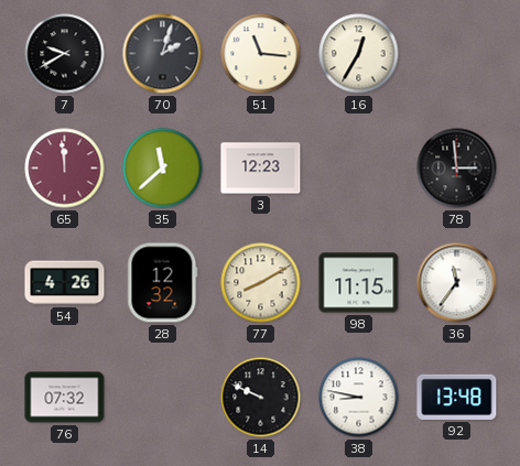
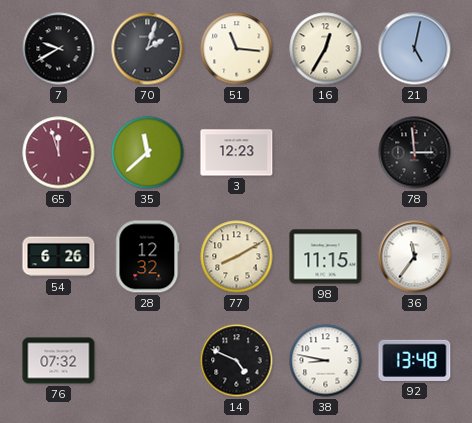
21: none -> 5:02
65: 11:59 -> 11:57
54: 4:26 -> 6:26
14: 9:49 -> 4:49
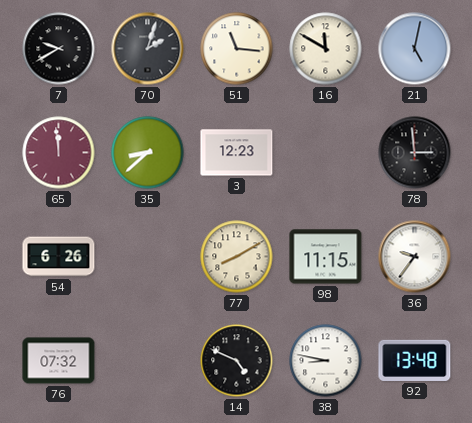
16: 12:35 -> 11:50
65: 11:57 -> 11:59
35: 11:38 -> 8:38
28: 12:32 -> none
36: 11:36 -> 9:36
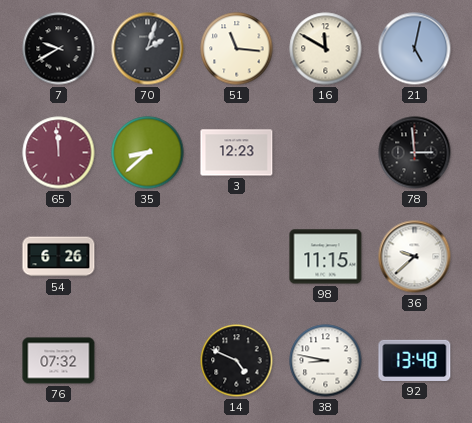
77: 8:10 -> none
36: 9:36 -> 9:38
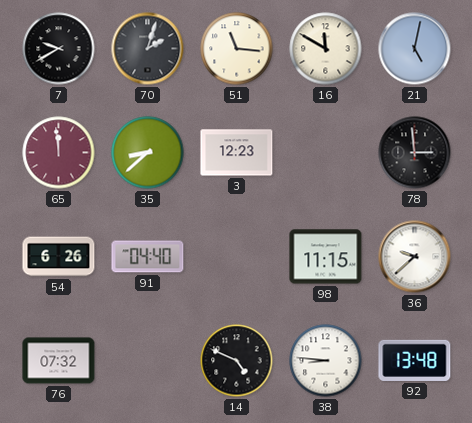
91: none -> 04:40
38: 8:47 -> 8:46
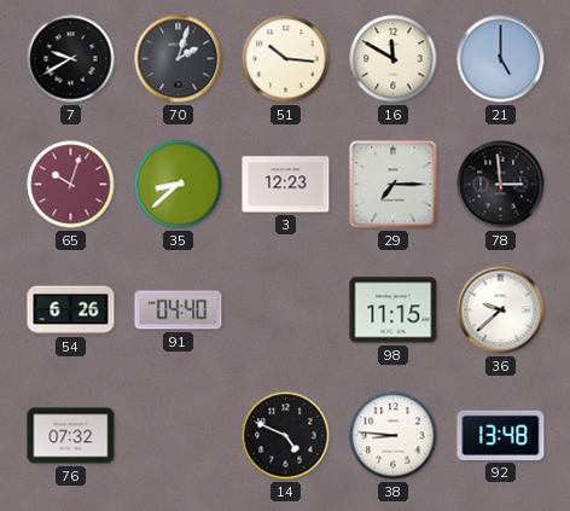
51: 11:16 -> 10:16
21: 5:02 -> 5:00
65: 11:59 -> 10:03
29: none -> 7:15
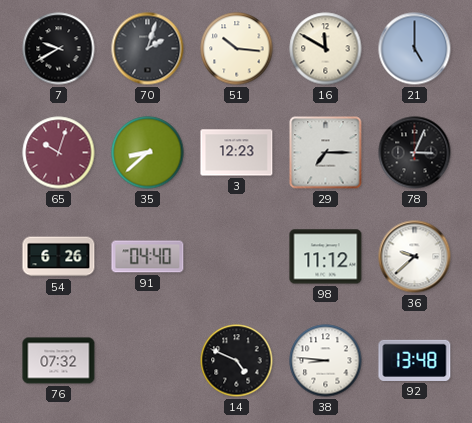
78: 2:59 -> 3:04
98: 11:15 -> 11:12
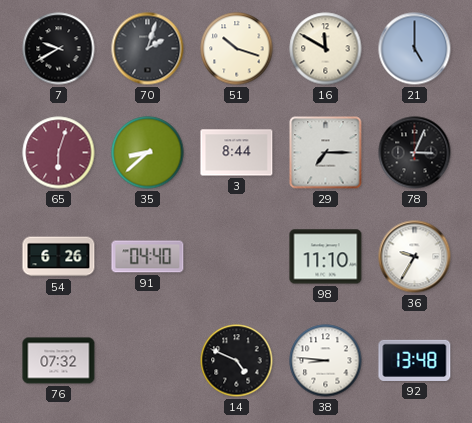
51: 10:16 -> 10:18
65: 10:03 -> 6:03
3: 12:23 -> 8:44
98: 11:12 -> 11:10
36: 9:38 -> 9:35
